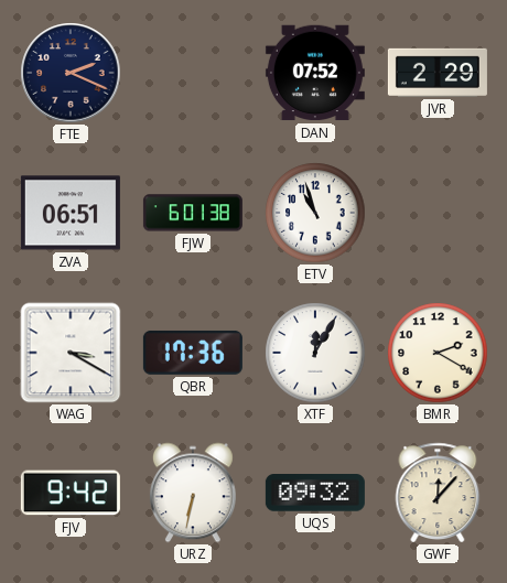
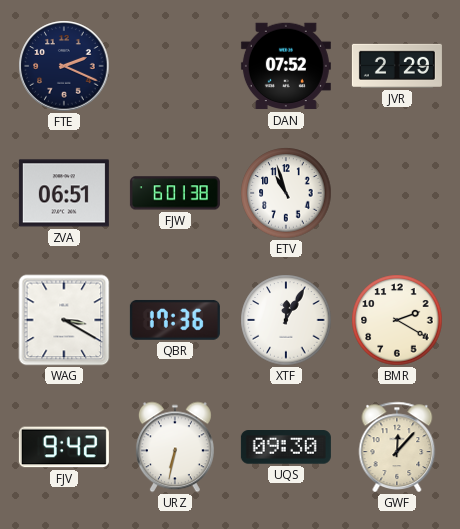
UQS: 09:32 -> 09:30
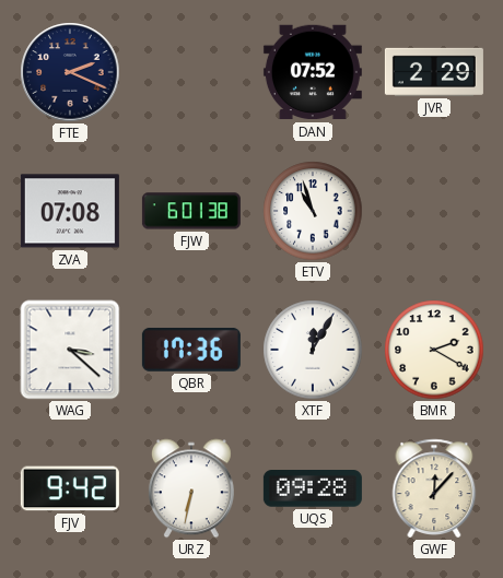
ZVA: 06:51 -> 07:08
WAG: 3:20 -> 3:22
UQS: 09:30 -> 09:28
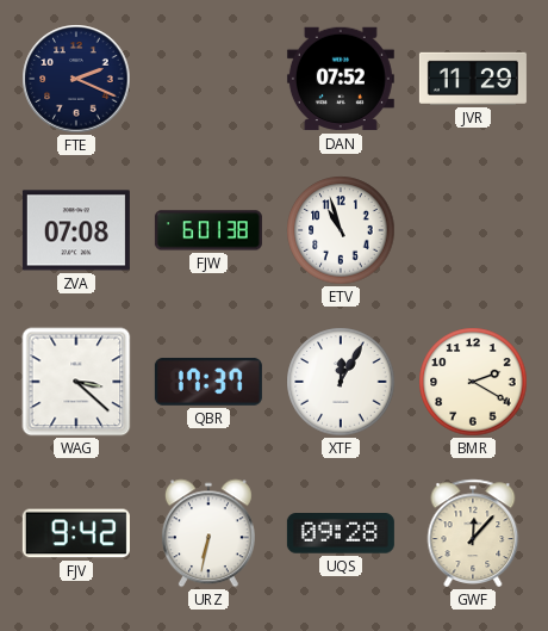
JVR: 2:29 -> 11:29
QBR: 17:36 -> 17:37
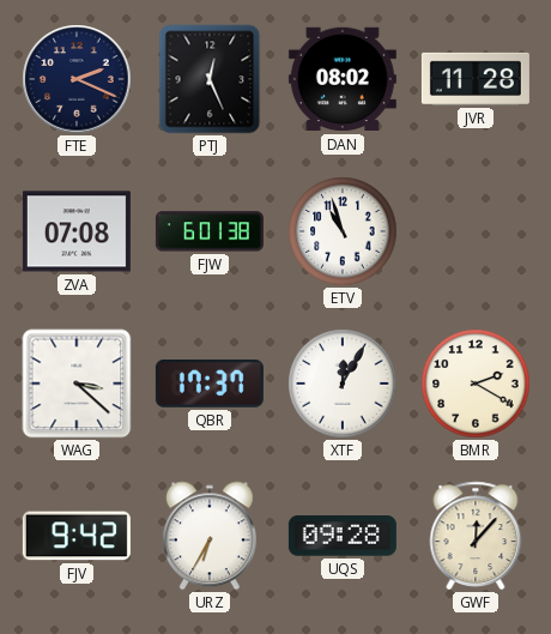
PTJ: none -> 12:26
DAN: 07:52 -> 08:02
JVR: 11:29 -> 11:28
URZ: 6:32 -> 6:35
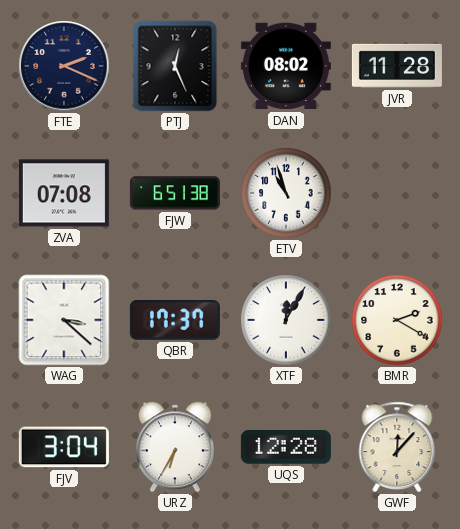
FJW: 6:01 -> 6:51
FJV: 9:42 -> 3:04
UQS: 09:28 -> 12:28
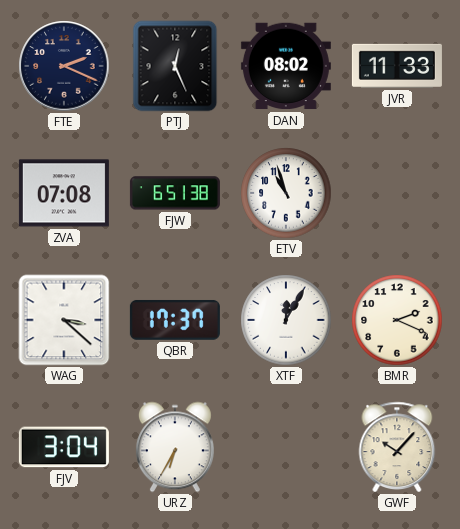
JVR: 11:28 -> 11:33
BMR: 2:20 -> 2:19
UQS: 12:28 -> none
GWF: 12:07 -> 10:07
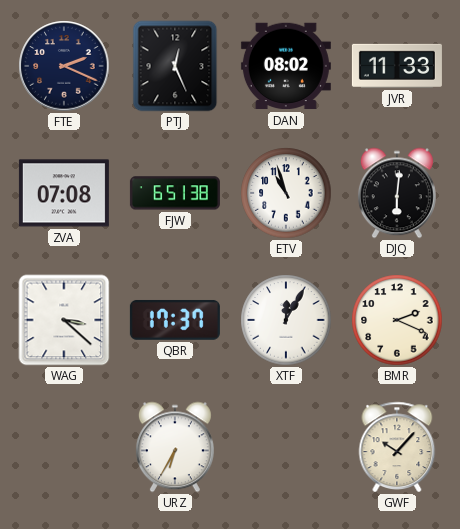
DJQ: none -> 6:01
FJV: 3:04 -> none
